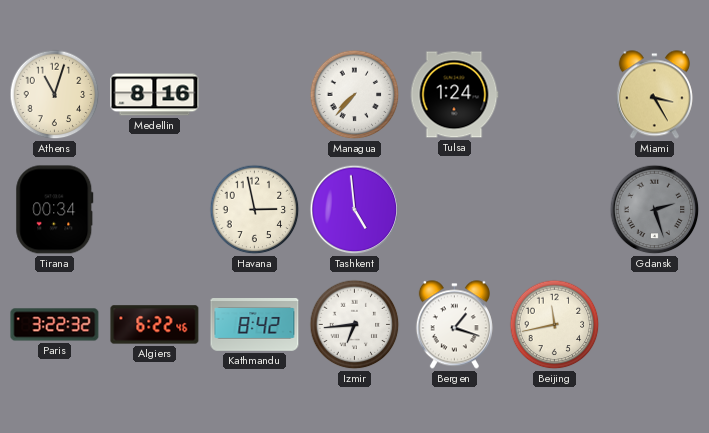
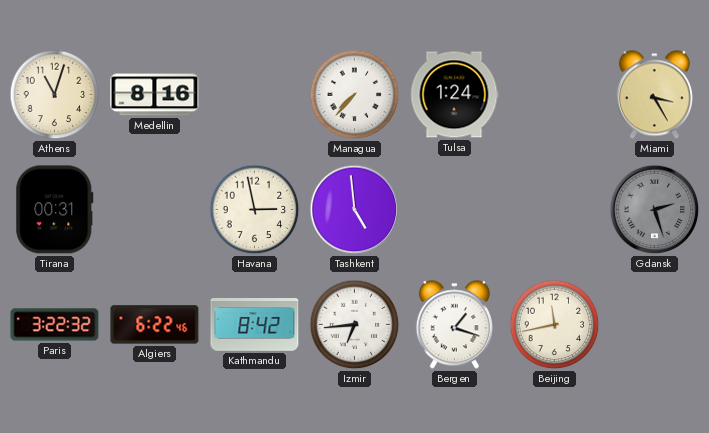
Tirana: 00:34 -> 00:31
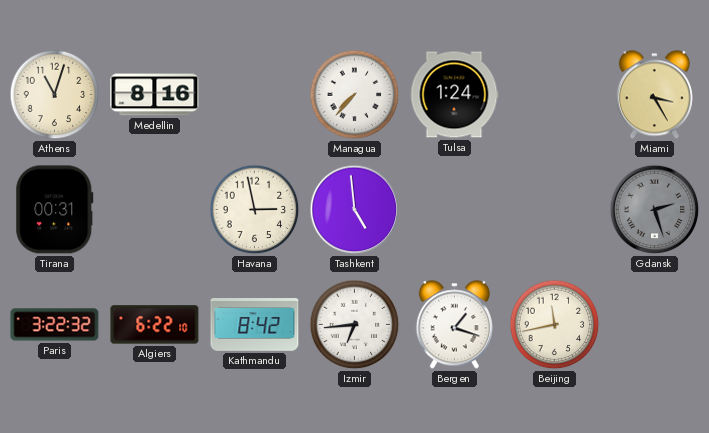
Algiers: 6:22:46 -> 6:22:10
